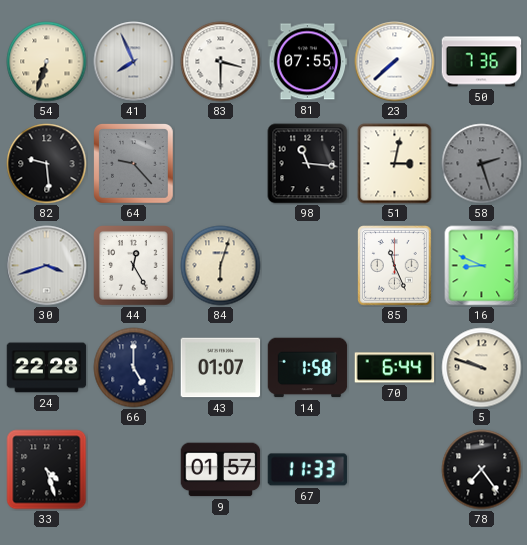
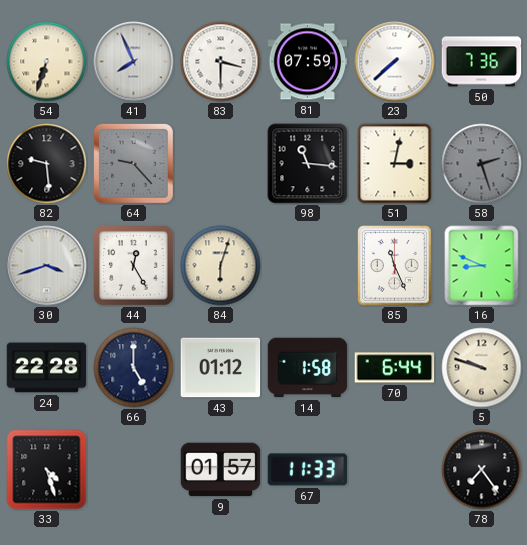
81: 07:55 -> 07:59
43: 01:07 -> 01:12
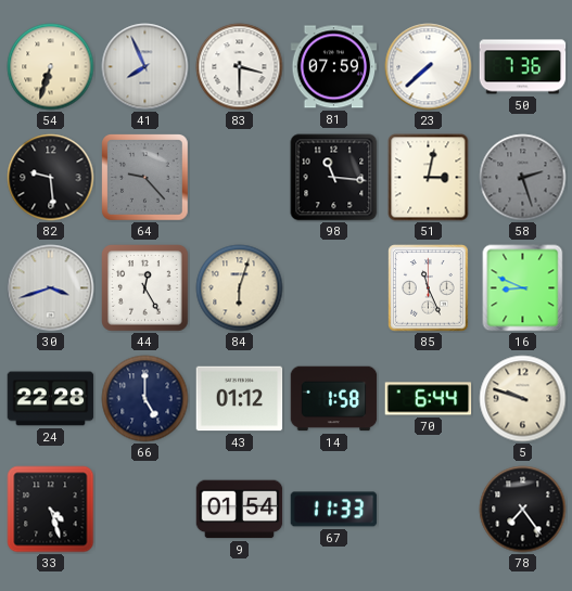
9: 01:57 -> 01:54
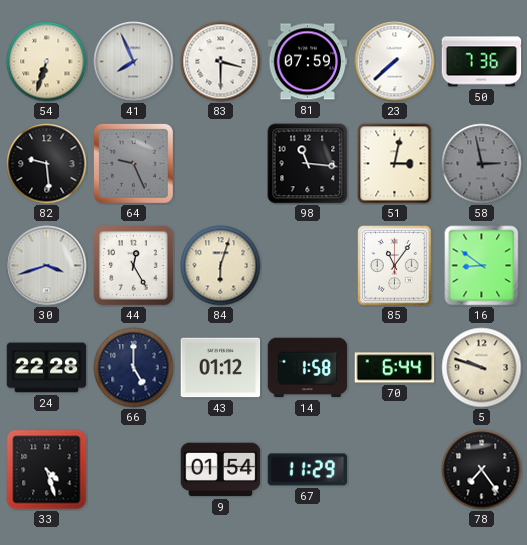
64: 9:23 -> 9:26
58: 2:27 -> 2:58
85: 11:26 -> 11:06
16: 8:49 -> 8:51
67: 11:33 -> 11:29
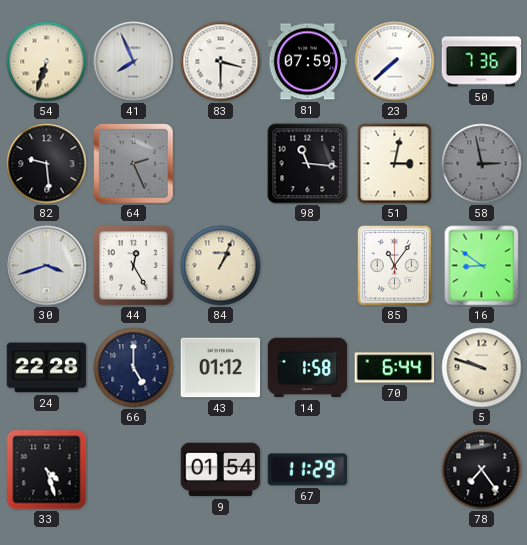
64: 9:26 -> 2:26
84: 6:03 -> 1:04
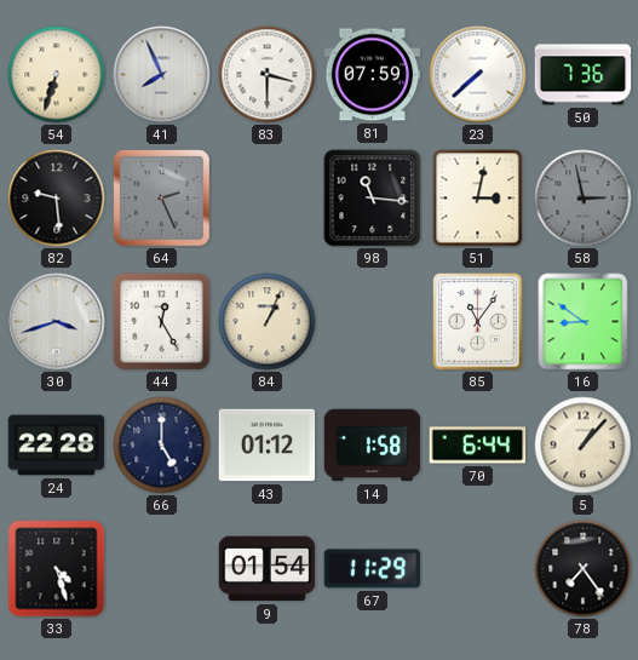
5: 9:48 -> 1:07
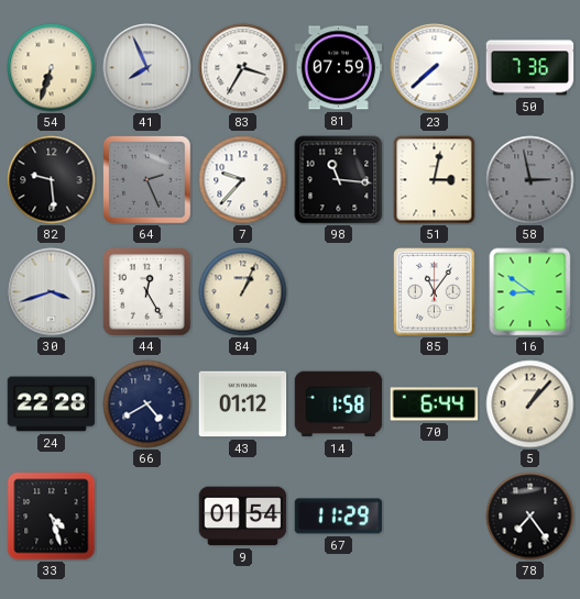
83: 3:30 -> 3:35
7: none -> 9:37
66: 5:00 -> 4:40
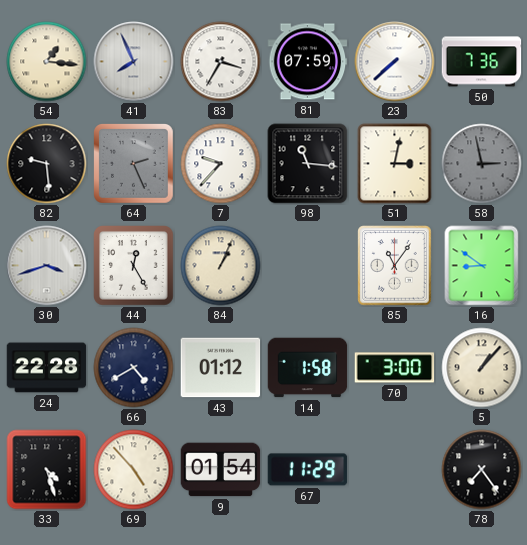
54: 6:33 -> 1:16
70: 6:44 -> 3:00
69: none -> 4:53
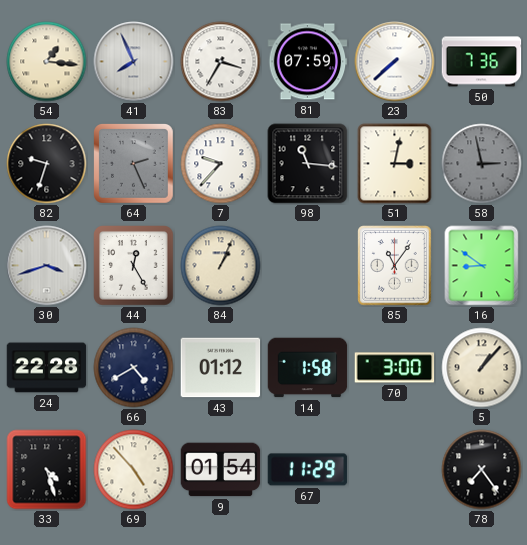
82: 9:29 -> 9:33
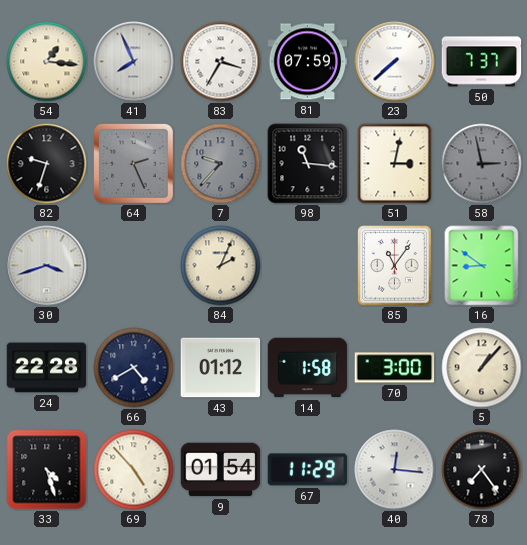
50: 7:36 -> 7:37
7 dial: white -> grey
44: 12:25 -> none
84: 1:04 -> 2:04
40: none -> 12:16
